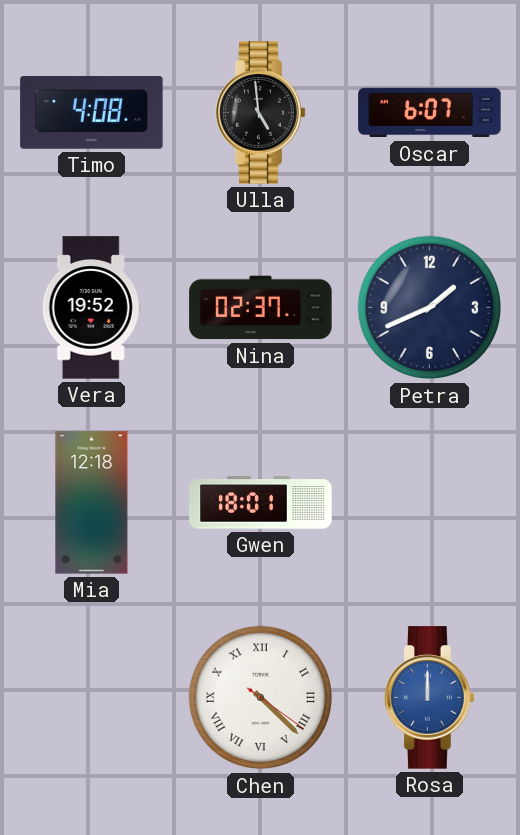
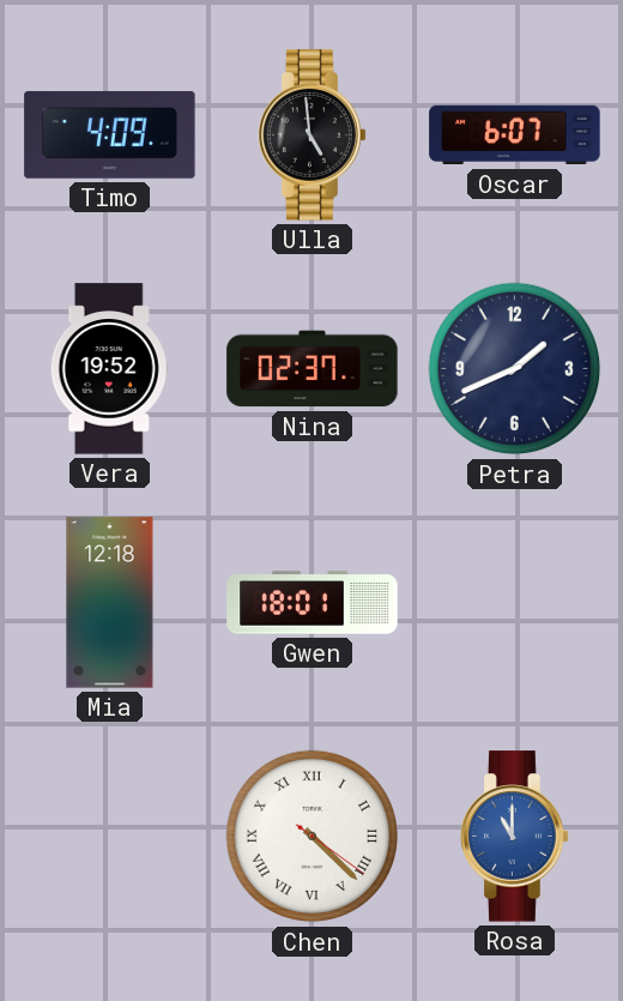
Timo: 4:08 -> 4:09
Rosa: 12:00 -> 11:00
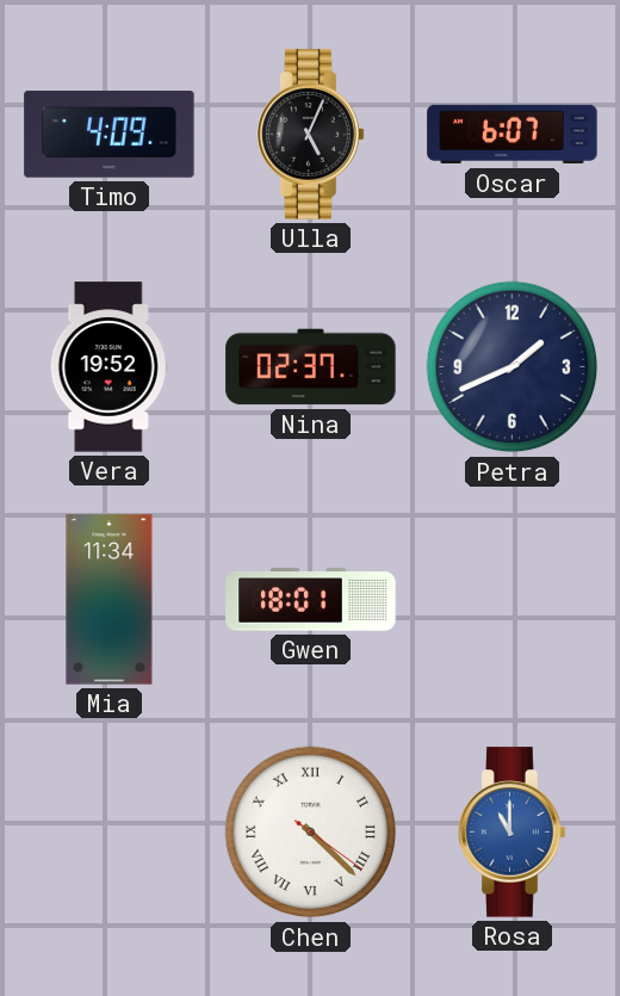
Ulla: 4:59 -> 5:04
Mia: 12:18 -> 11:34
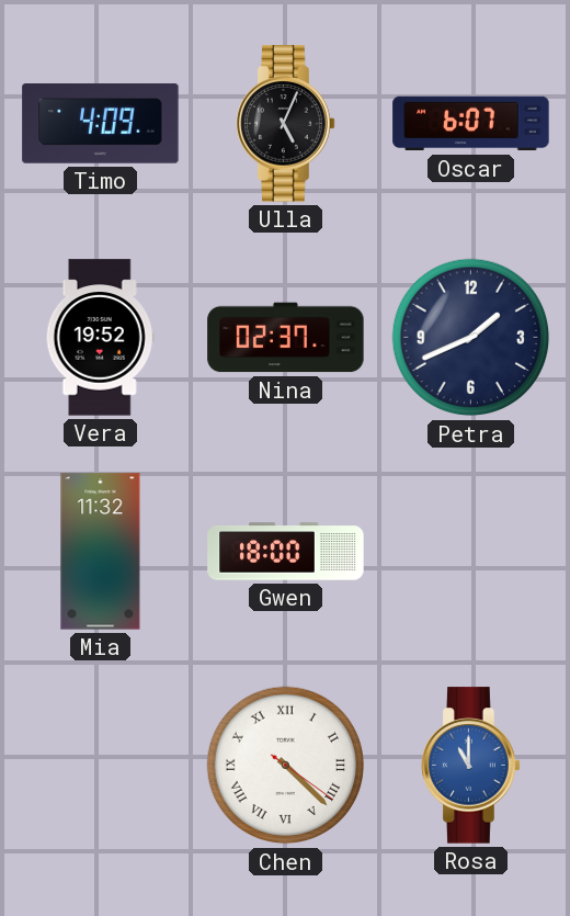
Mia: 11:34 -> 11:32
Gwen: 18:01 -> 18:00
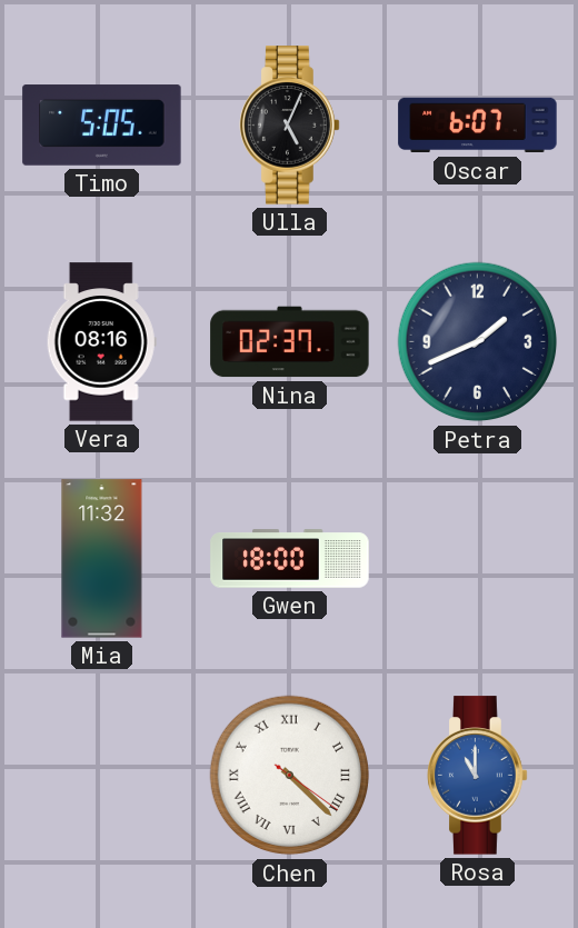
Timo: 4:09 -> 5:05
Vera: 19:52 -> 08:16
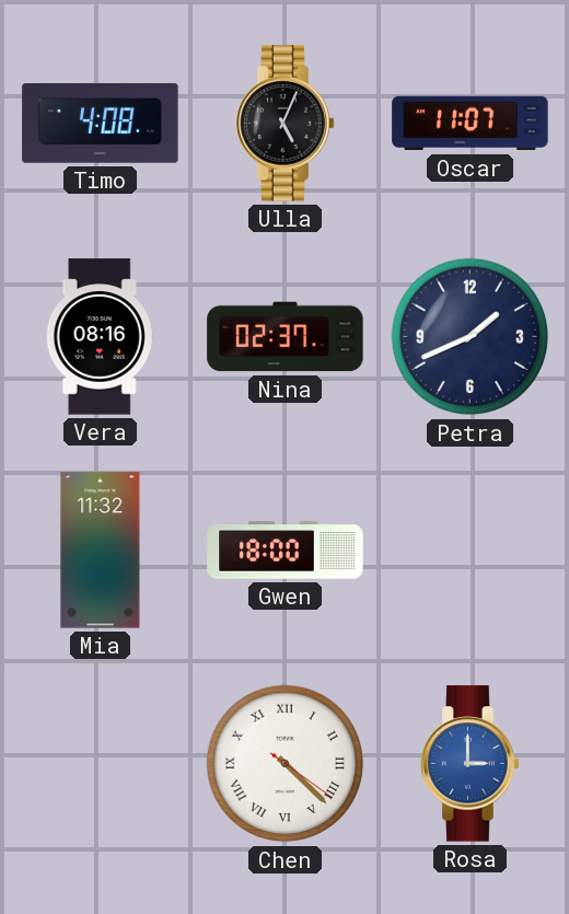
Timo: 5:05 -> 4:08
Oscar: 6:07 -> 11:07
Rosa: 11:00 -> 3:00
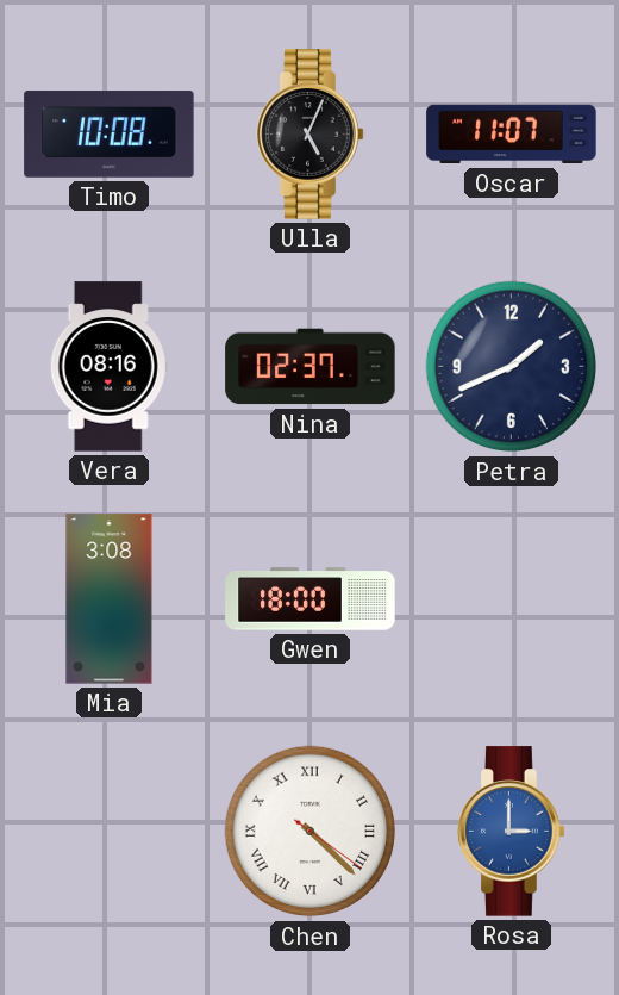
Timo: 4:08 -> 10:08
Mia: 11:32 -> 3:08
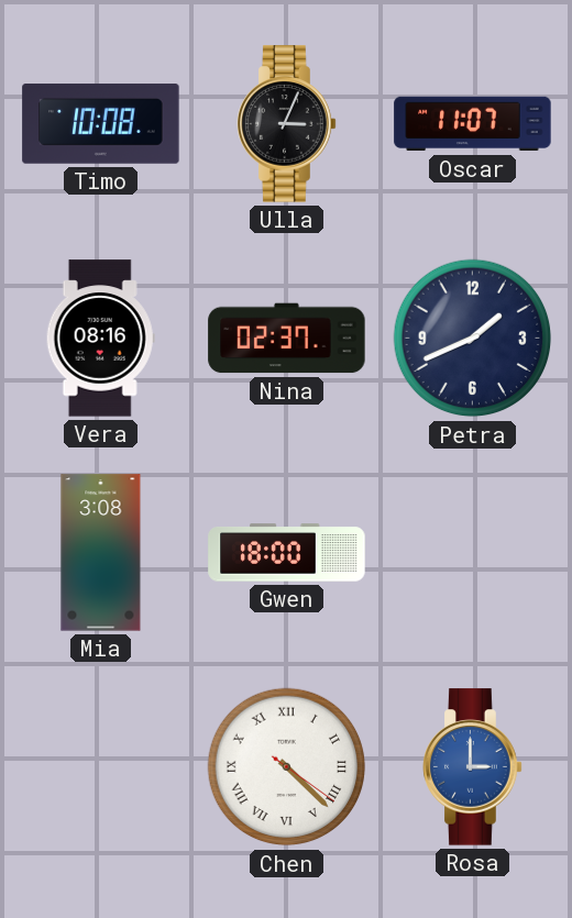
Ulla: 5:04 -> 3:04
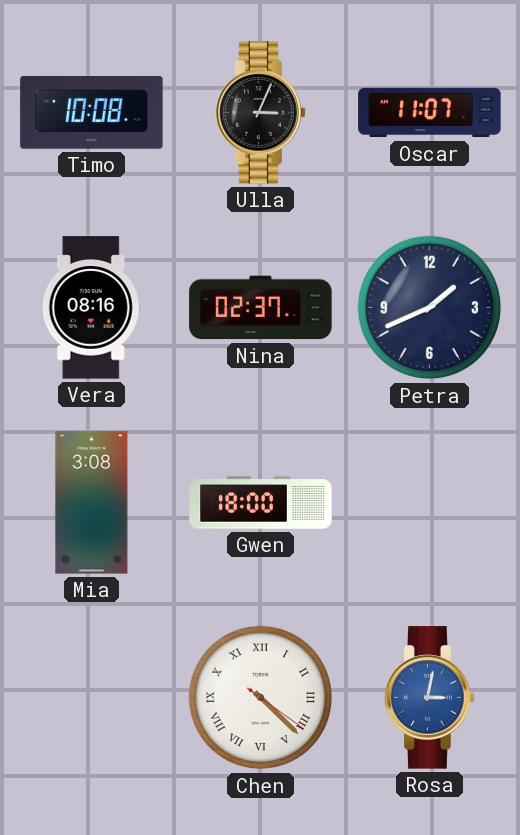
Rosa: 3:00 -> 3:02
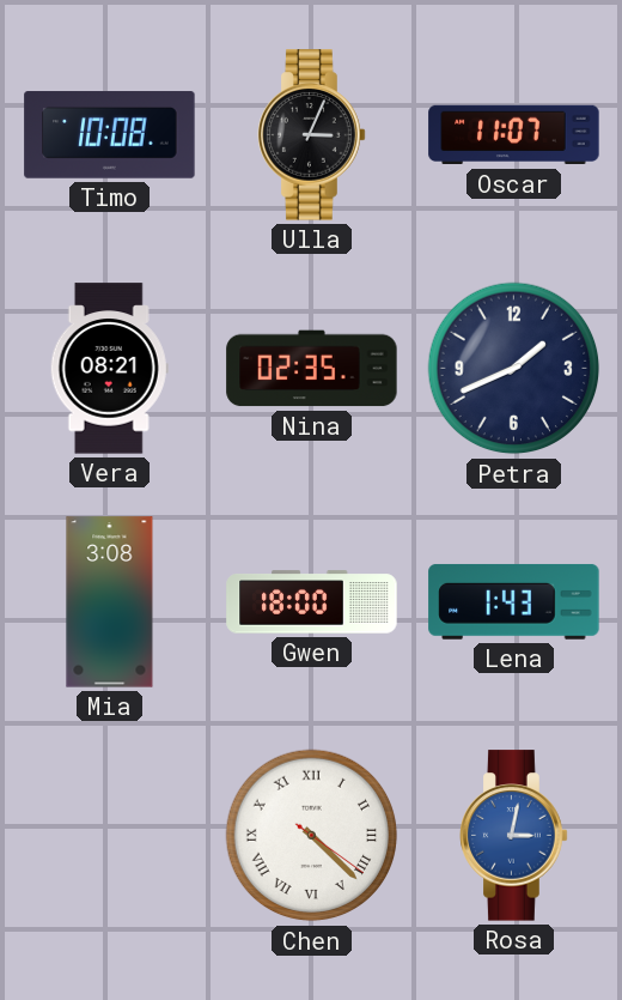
Vera: 08:16 -> 08:21
Nina: 02:37 -> 02:35
Lena: none -> 1:43
